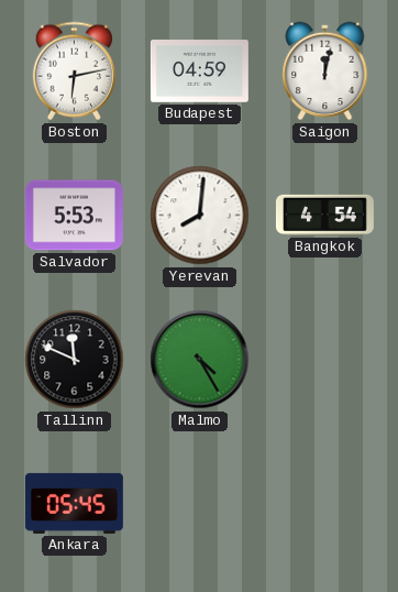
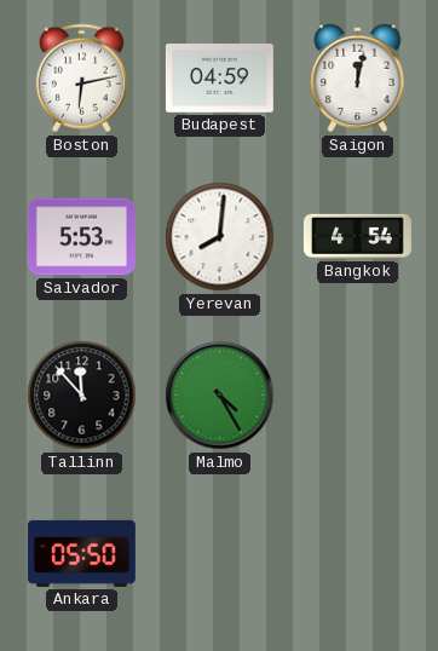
Tallinn: 11:49 -> 11:53
Ankara: 05:45 -> 05:50
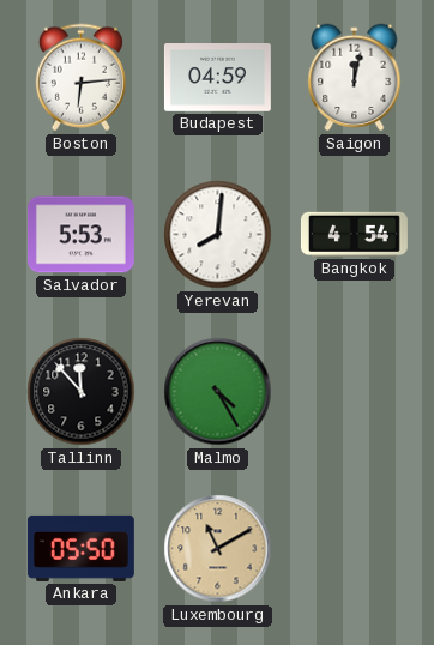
Boston: 6:13 -> 6:14
Luxembourg: none -> 11:10
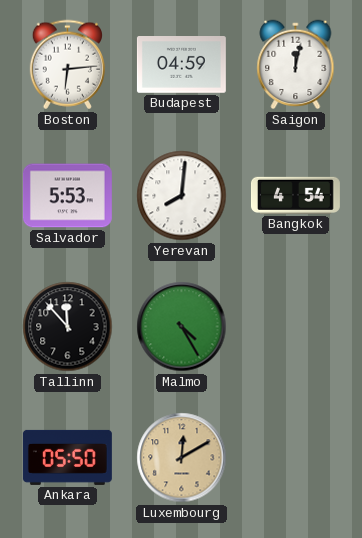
Luxembourg: 11:10 -> 12:10
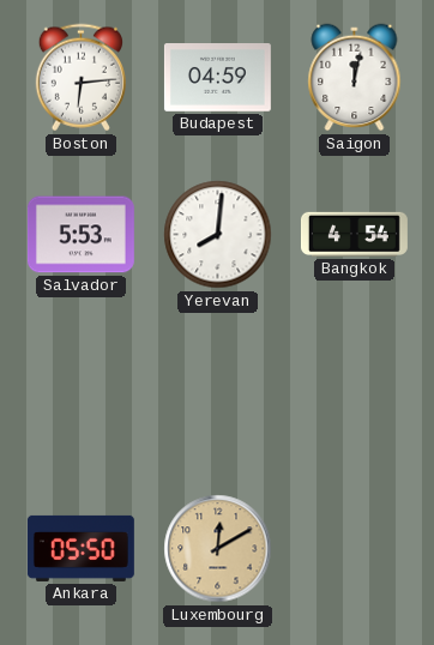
Tallinn: 11:53 -> none
Malmo: 4:25 -> none
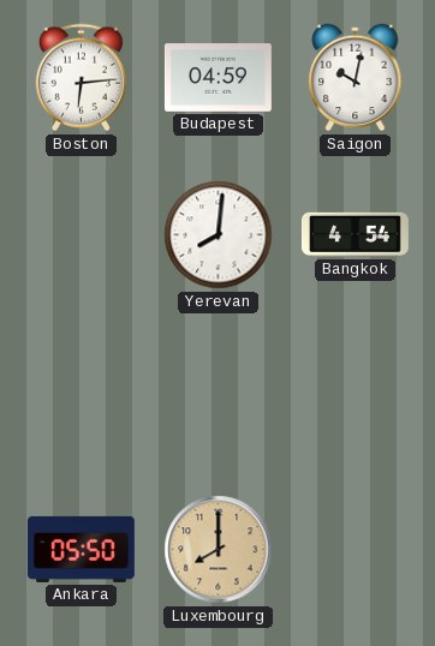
Saigon: 12:02 -> 10:02
Salvador: 5:53 -> none
Luxembourg: 12:10 -> 8:00
